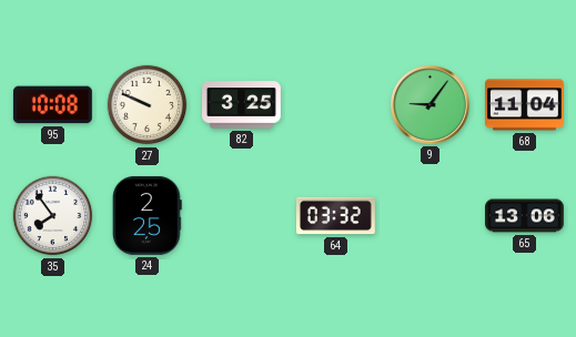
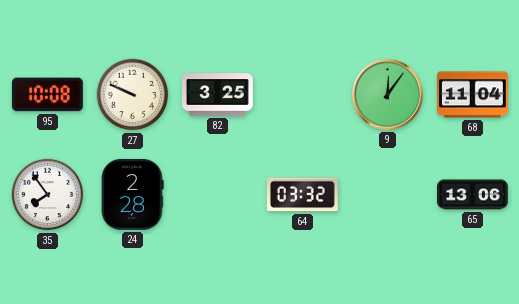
9: 9:06 -> 12:06
24: 2:25 -> 2:28
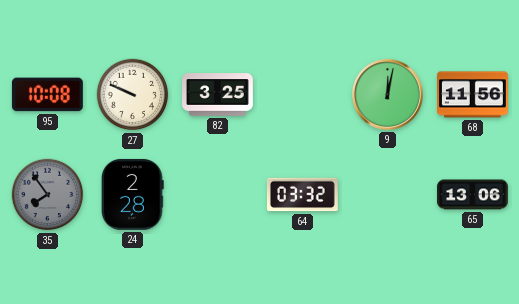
9: 12:06 -> 12:02
68: 11:04 -> 11:56
35 dial: white -> grey
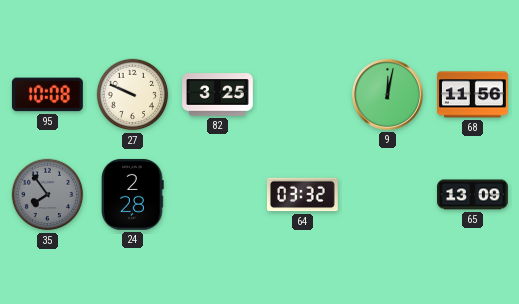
65: 13:06 -> 13:09
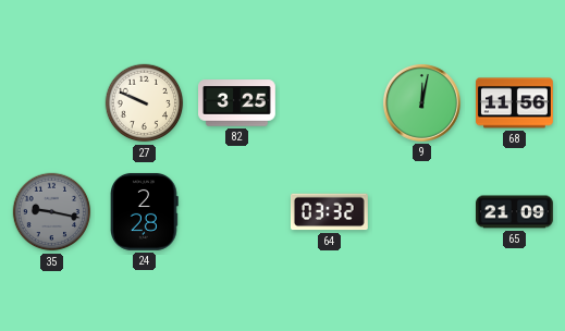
95: 10:08 -> none
35: 7:54 -> 9:17
65: 13:09 -> 21:09
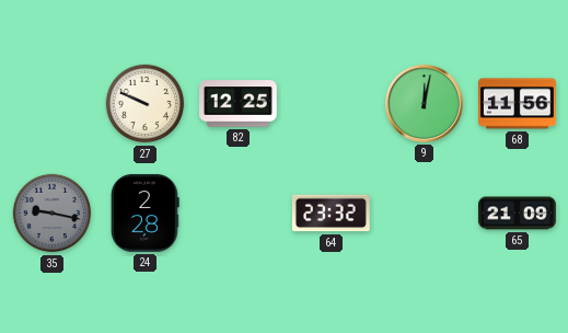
82: 3:25 -> 12:25
64: 03:32 -> 23:32
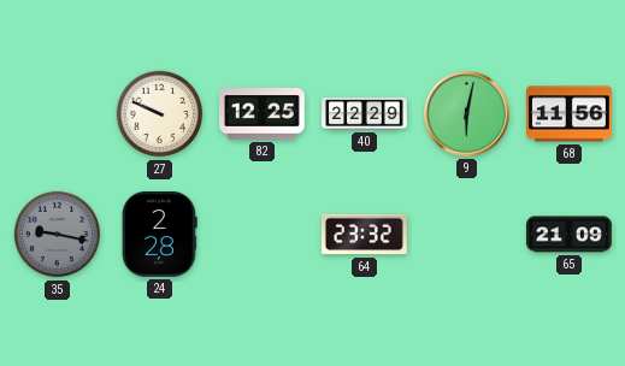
40: none -> 22:29
9: 12:02 -> 6:02
